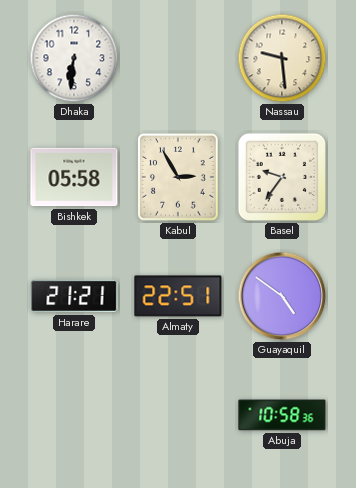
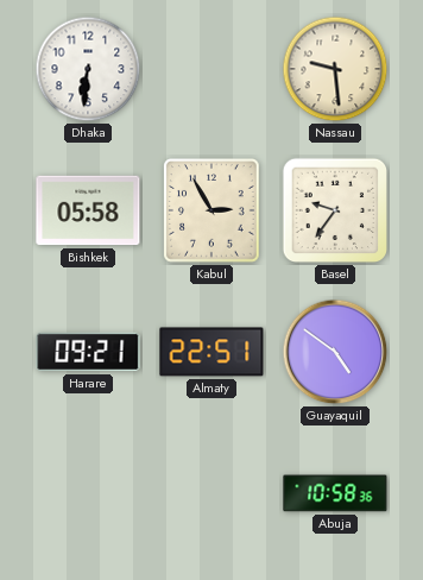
Harare: 21:21 -> 09:21
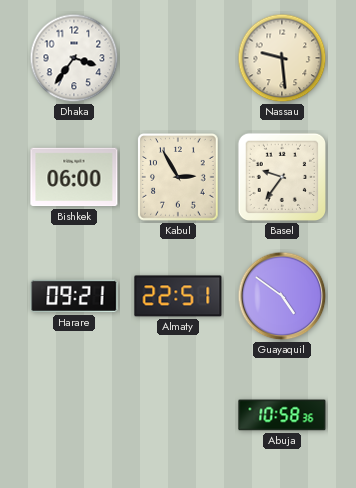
Dhaka: 6:31 -> 3:36
Bishkek: 05:58 -> 06:00
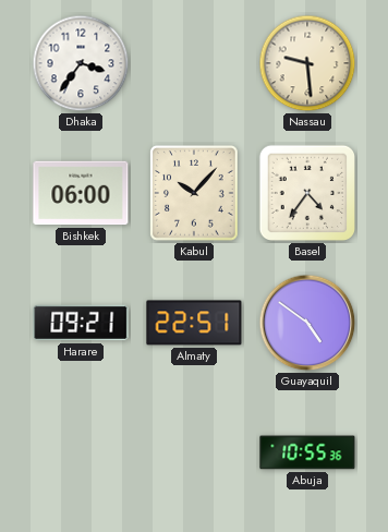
Kabul: 2:55 -> 10:07
Basel: 9:36 -> 4:36
Abuja: 10:58 -> 10:55
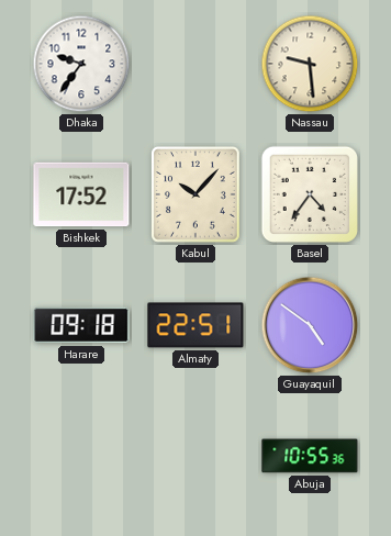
Dhaka: 3:36 -> 9:36
Bishkek: 06:00 -> 17:52
Harare: 09:21 -> 09:18
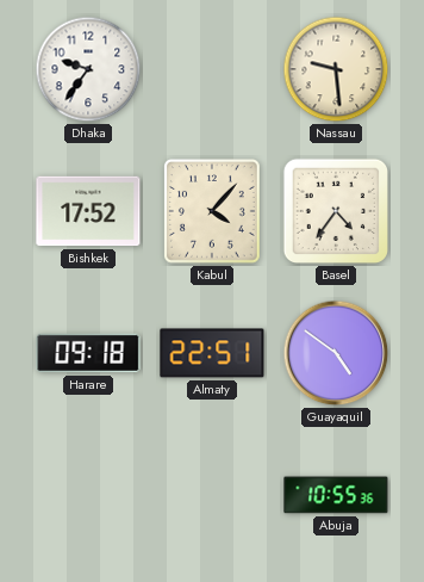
Kabul: 10:07 -> 4:07
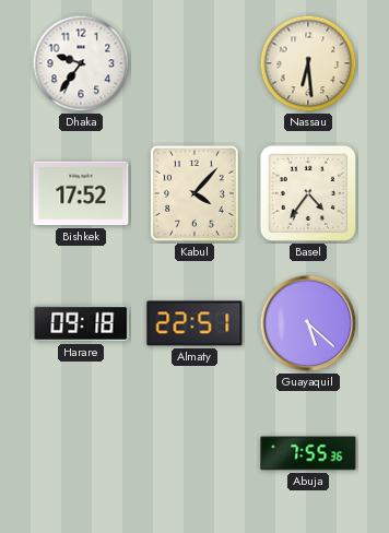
Nassau: 9:29 -> 6:29
Guayaquil: 4:51 -> 5:22
Abuja: 10:55 -> 7:55
